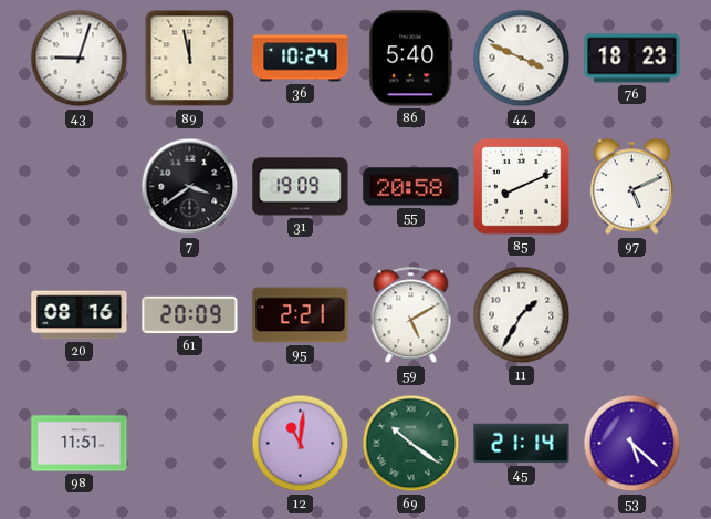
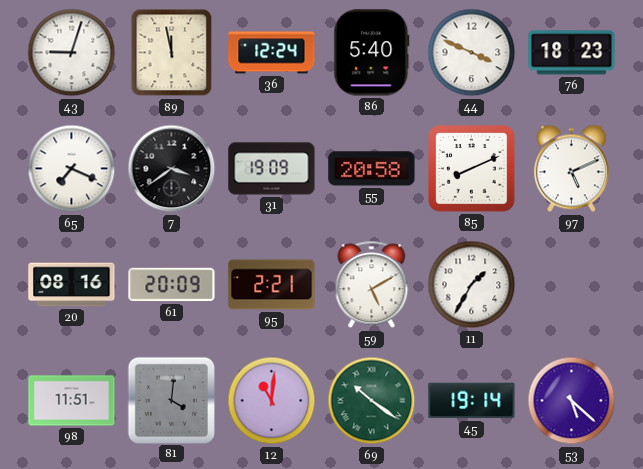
36: 10:24 -> 12:24
65: none -> 7:19
81: none -> 4:01
45: 21:14 -> 19:14
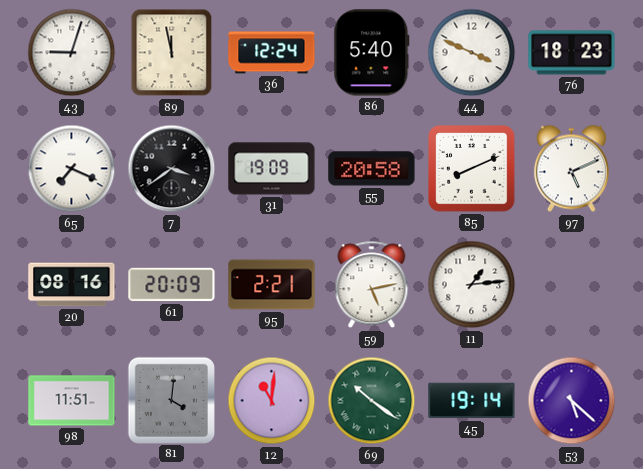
59: 5:10 -> 5:13
11: 1:35 -> 1:14
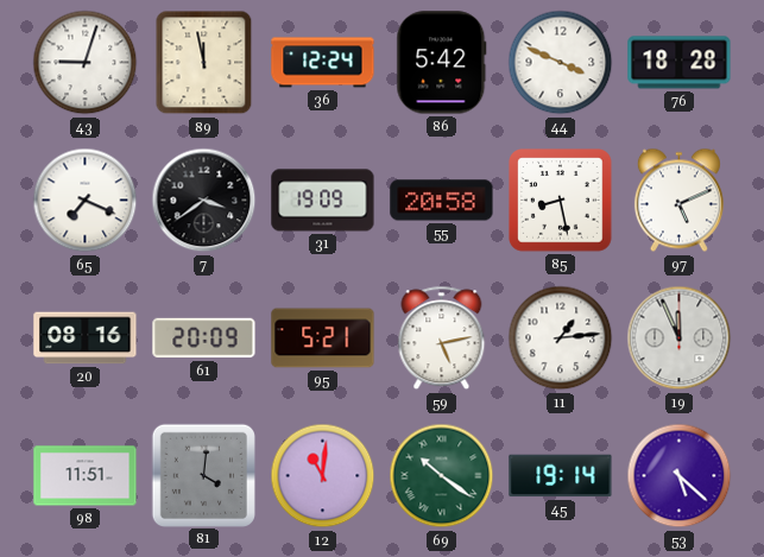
86: 5:40 -> 5:42
76: 18:23 -> 18:28
85: 8:11 -> 8:28
95: 2:21 -> 5:21
19: none -> 11:56
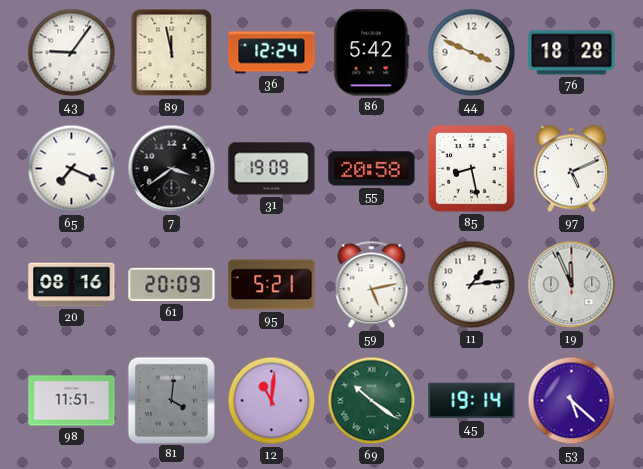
43: 9:03 -> 9:06
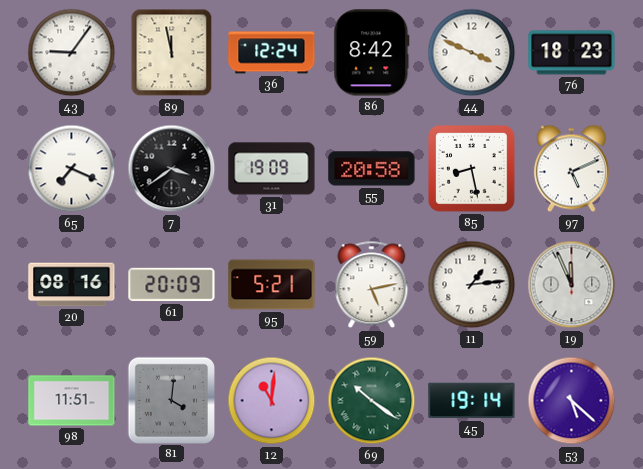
86: 5:42 -> 8:42
76: 18:28 -> 18:23
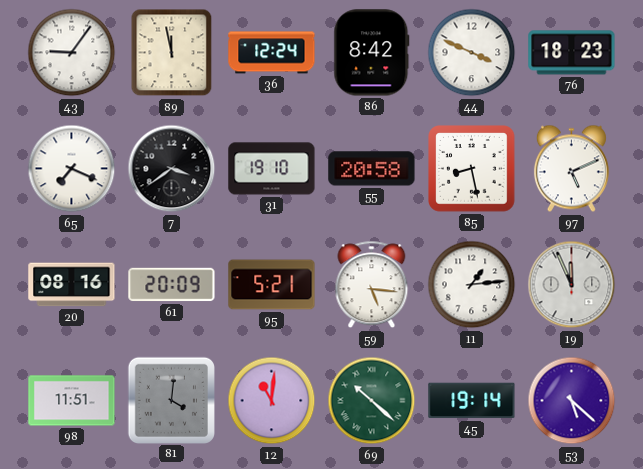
31: 19:09 -> 19:10
59: 5:13 -> 5:16
69: 10:21 -> 10:22
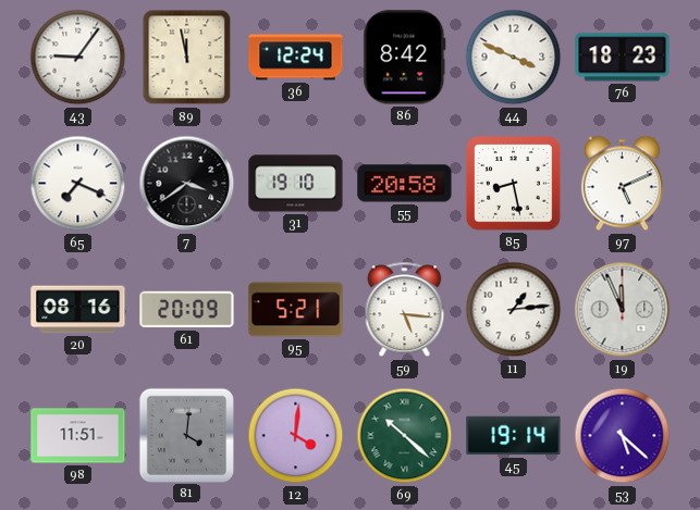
12: 11:01 -> 4:01
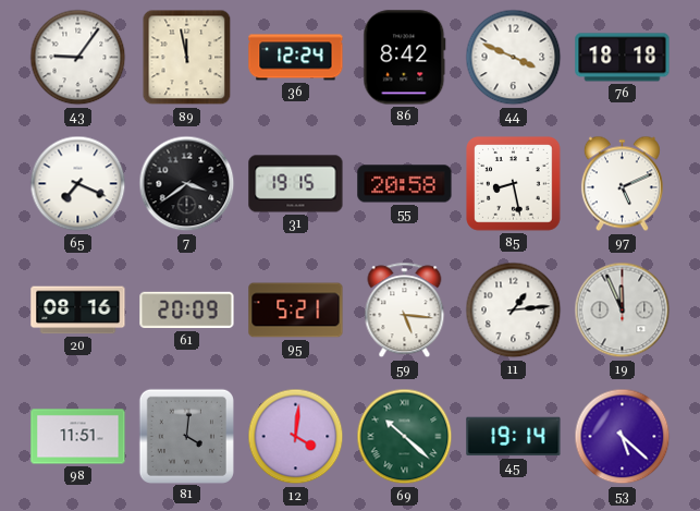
76: 18:23 -> 18:18
31: 19:10 -> 19:15
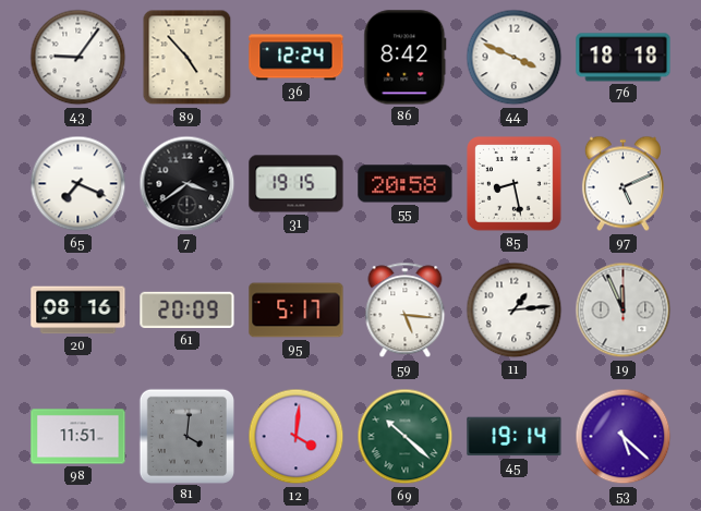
89: 11:58 -> 4:53
95: 5:21 -> 5:17
